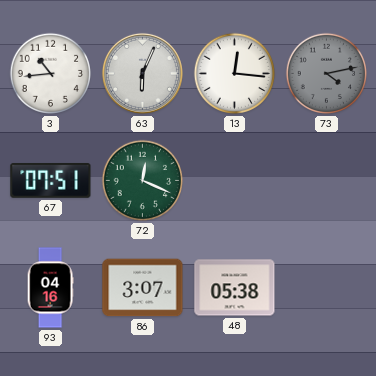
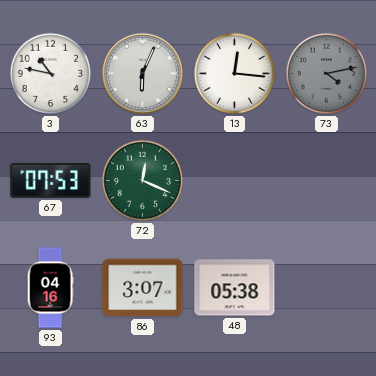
3: 10:44 -> 10:47
67: 07:51 -> 07:53
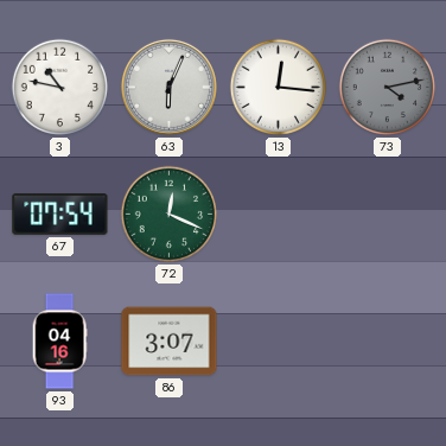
67: 07:53 -> 07:54
48: 05:38 -> none
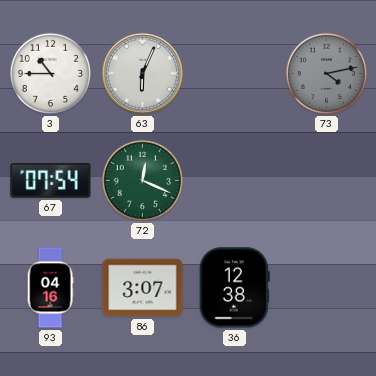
3: 10:47 -> 10:45
13: 12:16 -> none
36: none -> 12:38
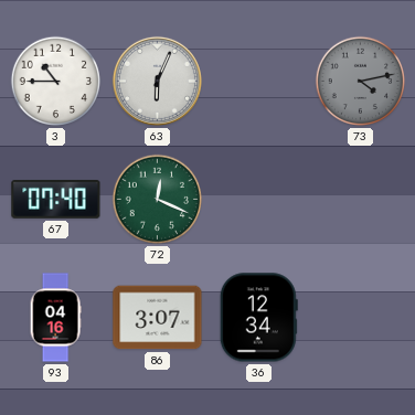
67: 07:54 -> 07:40
36: 12:38 -> 12:34
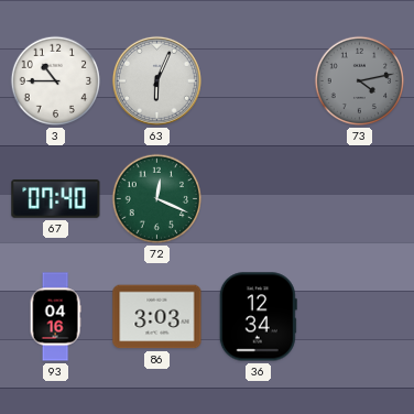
86: 3:07 -> 3:03
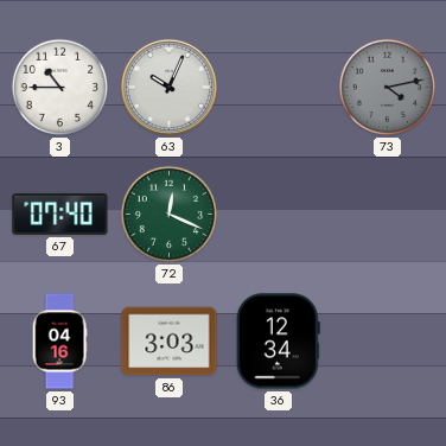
63: 6:04 -> 10:04
